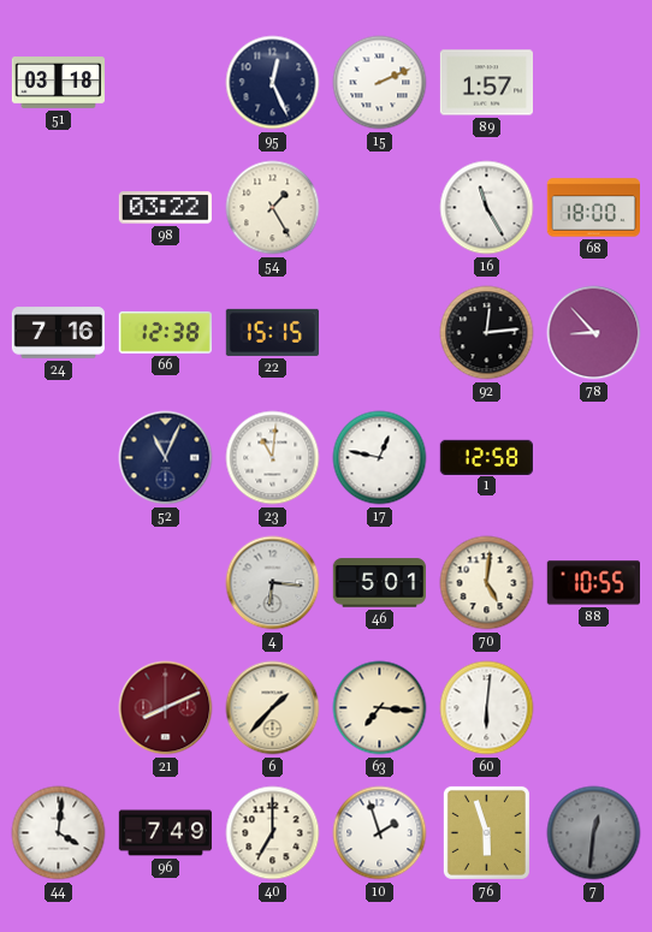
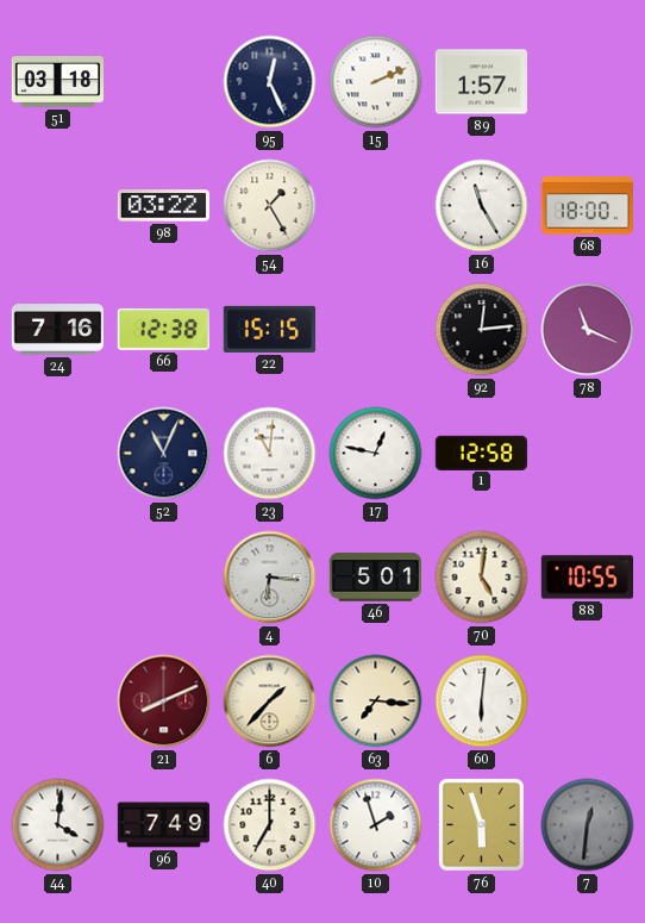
78: 8:53 -> 11:19
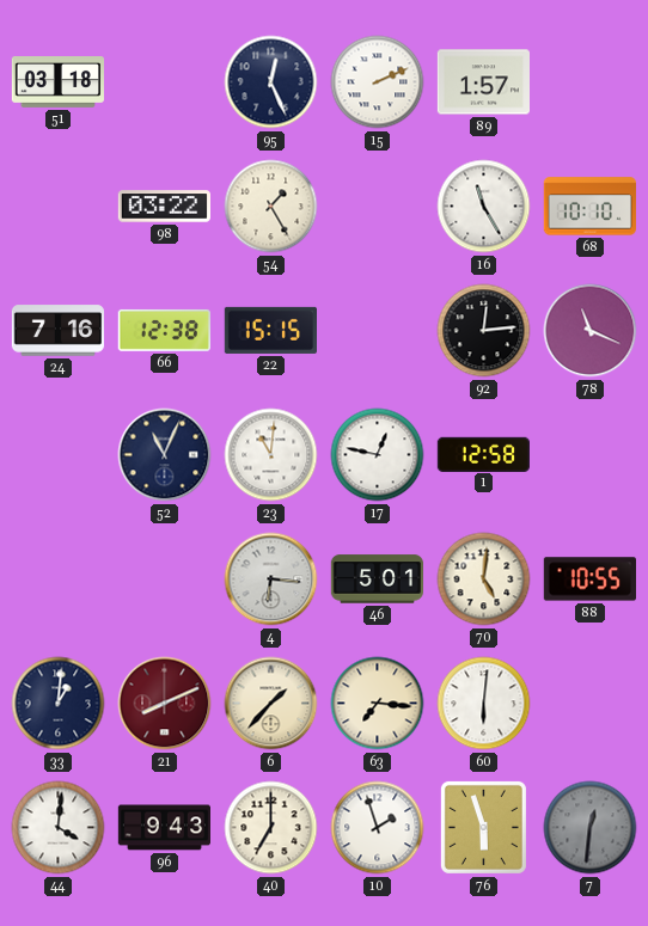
68: 18:00 -> 10:10
33: none -> 1:01
96: 7:49 -> 9:43
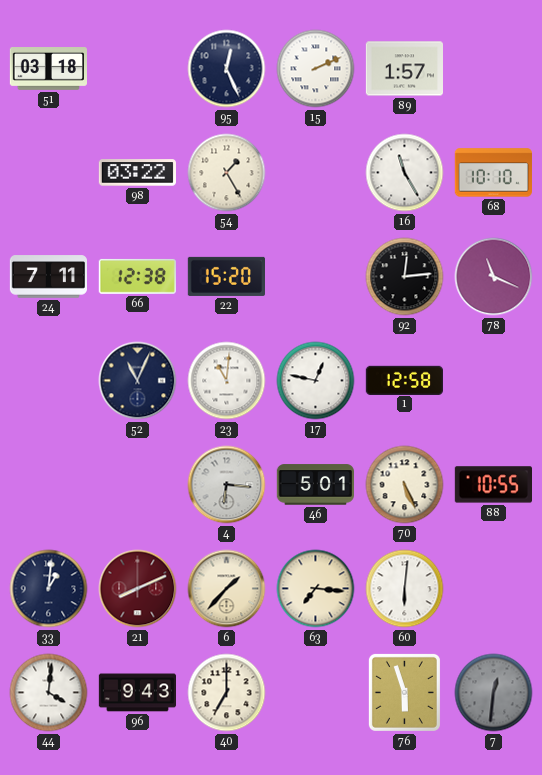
24: 7:16 -> 7:11
22: 15:15 -> 15:20
70: 5:01 -> 5:26
10: 1:57 -> none
